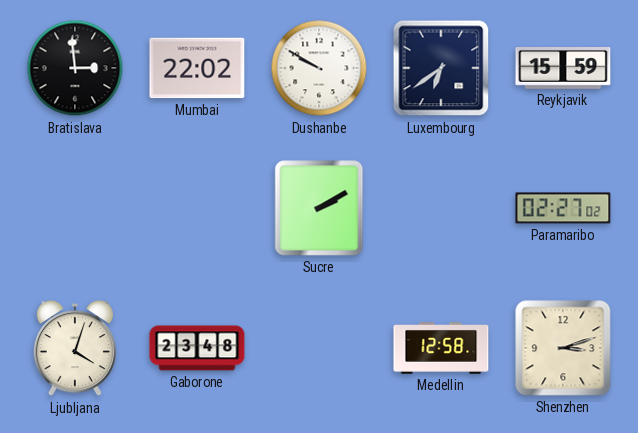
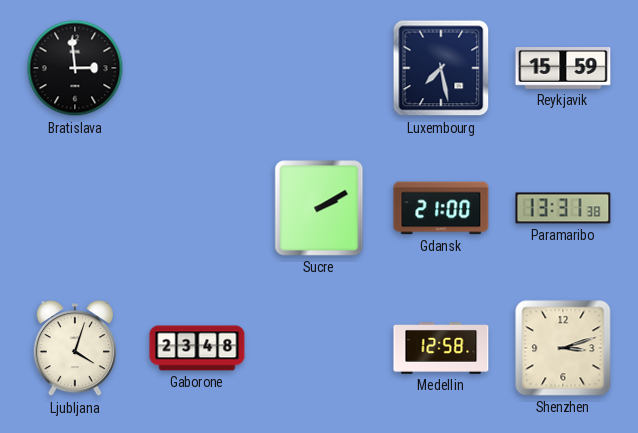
Mumbai: 22:02 -> none
Dushanbe: 9:50 -> none
Luxembourg: 6:39 -> 7:28
Gdansk: none -> 21:00
Paramaribo: 02:27 -> 13:31
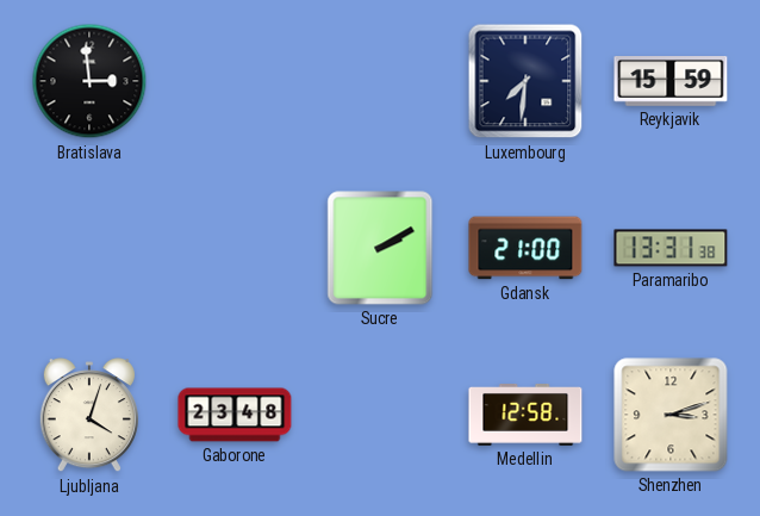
Luxembourg: 7:28 -> 7:31
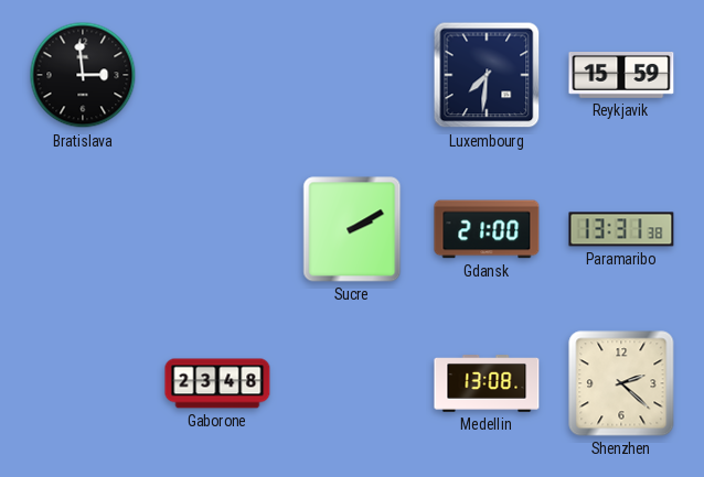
Ljubljana: 4:03 -> none
Medellin: 12:58 -> 13:08
Shenzhen: 3:12 -> 2:22
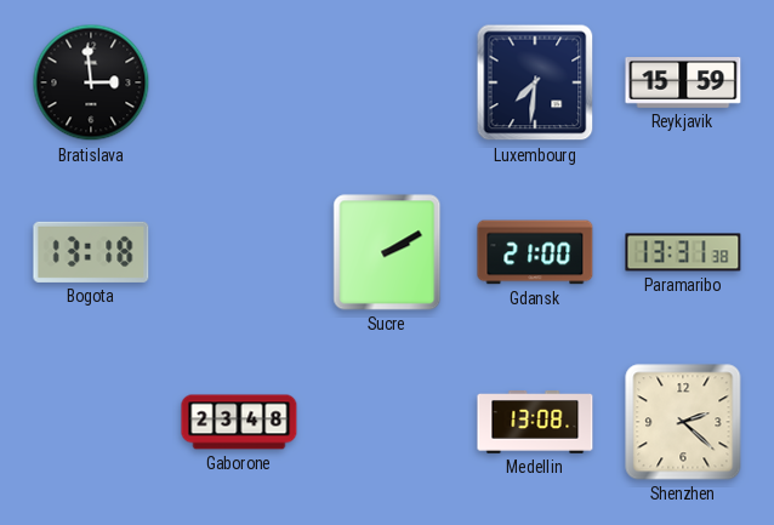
Bogota: none -> 13:18
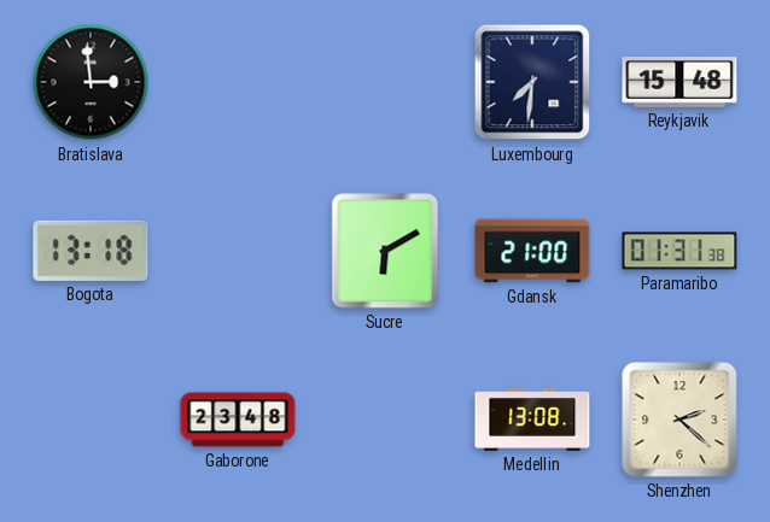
Reykjavik: 15:59 -> 15:48
Sucre: 2:10 -> 6:10
Paramaribo: 13:31 -> 01:31
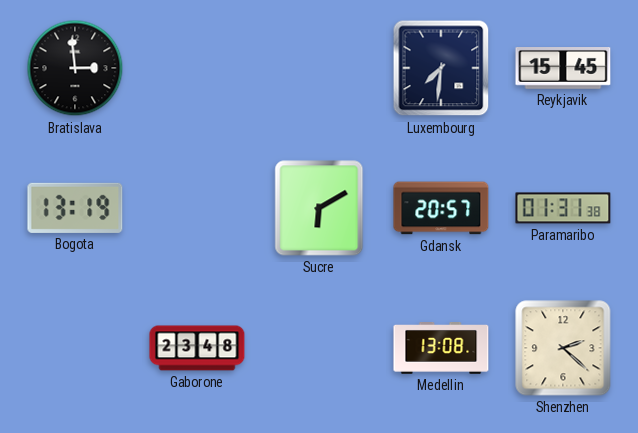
Reykjavik: 15:48 -> 15:45
Bogota: 13:18 -> 13:19
Gdansk: 21:00 -> 20:57
